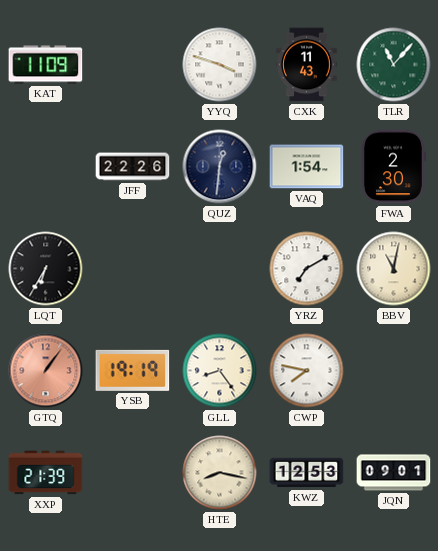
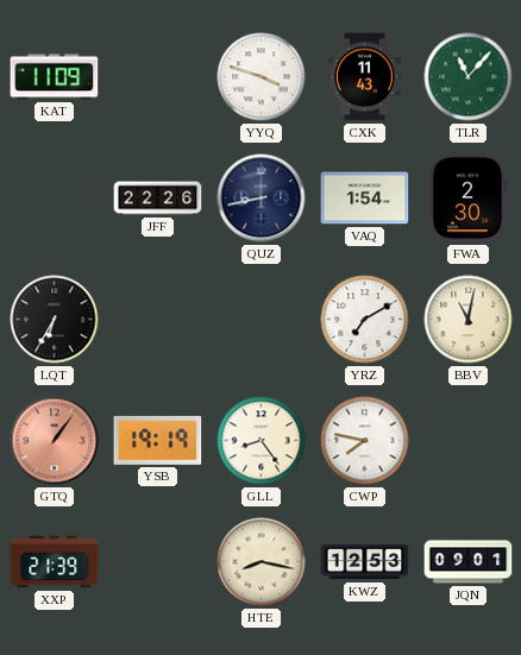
QUZ: 12:31 -> 8:43
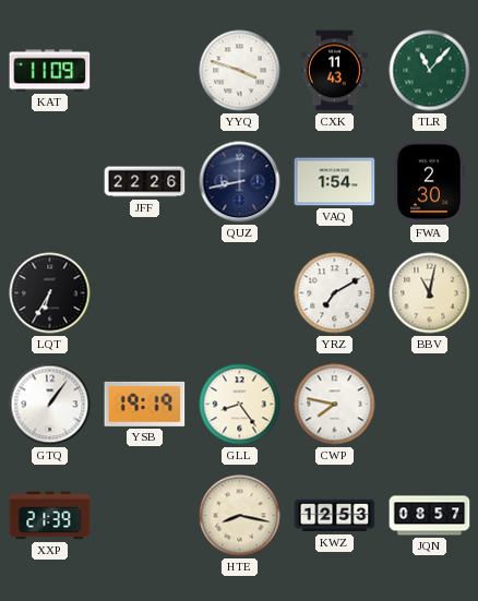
GTQ dial: salmon -> white
JQN: 09:01 -> 08:57
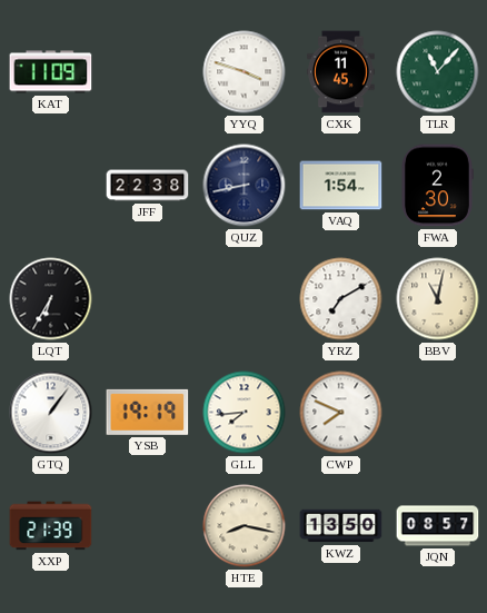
CXK: 11:43 -> 11:45
JFF: 22:26 -> 22:38
GLL: 8:24 -> 7:44
CWP: 7:47 -> 7:49
KWZ: 12:53 -> 13:50
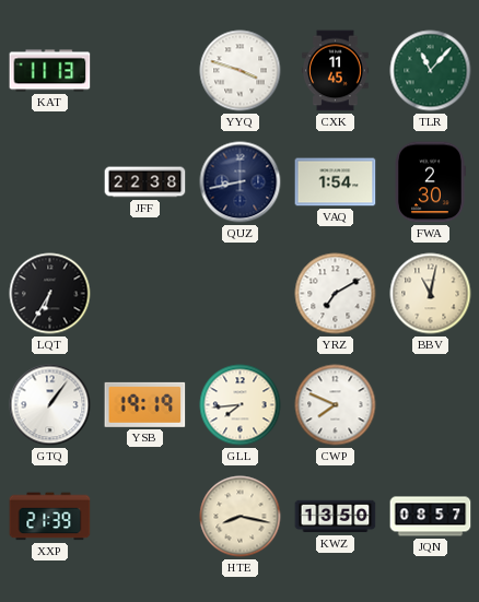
KAT: 11:09 -> 11:13
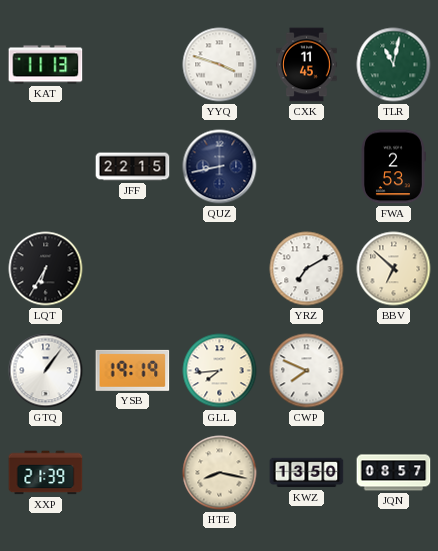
TLR: 11:07 -> 11:02
JFF: 22:38 -> 22:15
VAQ: 1:54 -> none
FWA: 2:30 -> 2:53
BBV: 11:02 -> 6:52
